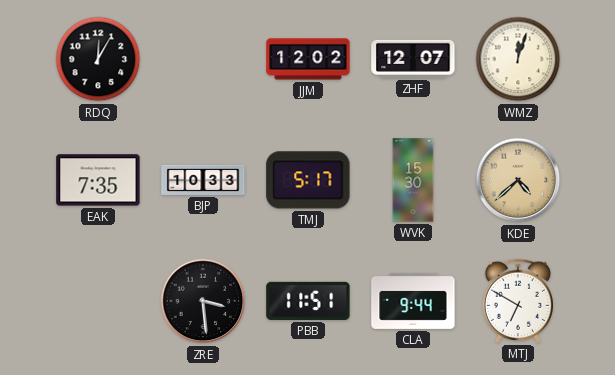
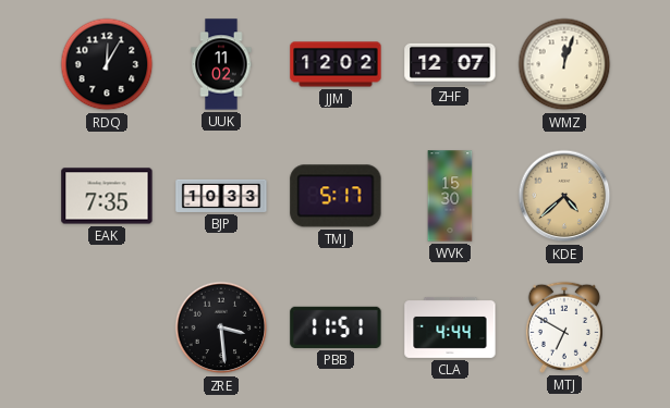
UUK: none -> 11:02
CLA: 9:44 -> 4:44
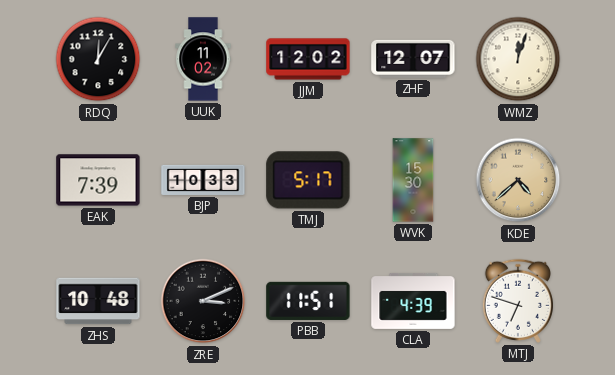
EAK: 7:35 -> 7:39
ZHS: none -> 10:48
ZRE: 3:29 -> 3:11
CLA: 4:44 -> 4:39
MTJ: 6:50 -> 6:48
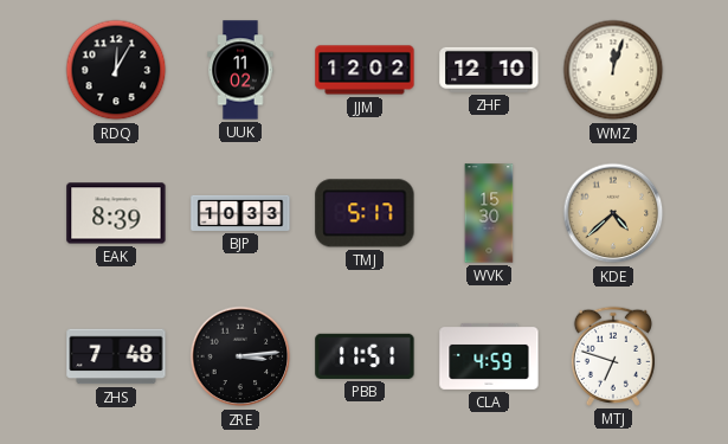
ZHF: 12:07 -> 12:10
EAK: 7:39 -> 8:39
ZHS: 10:48 -> 7:48
ZRE: 3:11 -> 3:14
CLA: 4:39 -> 4:59
